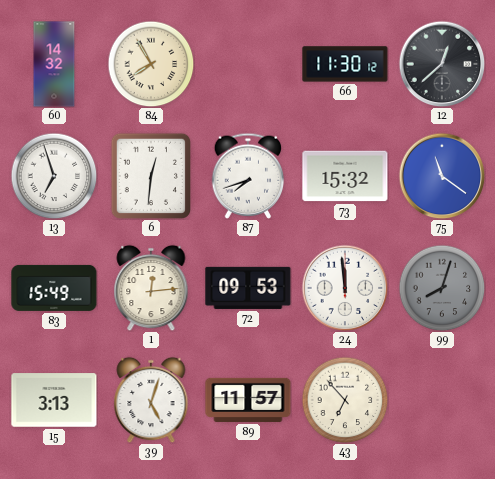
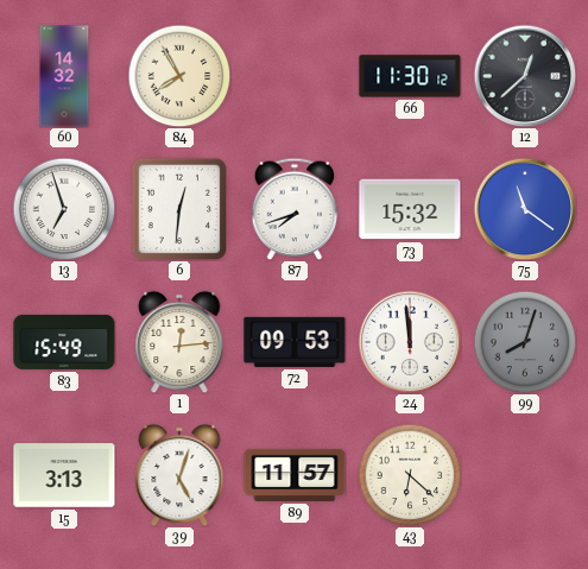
43: 6:53 -> 6:22
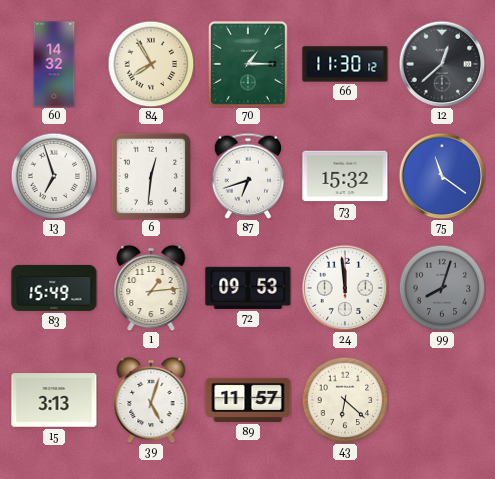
70: none -> 1:15
87: 7:42 -> 6:42
1: 12:14 -> 1:14
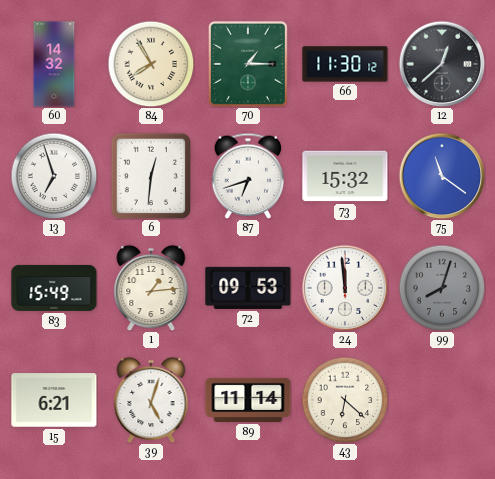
15: 3:13 -> 6:21
89: 11:57 -> 11:14
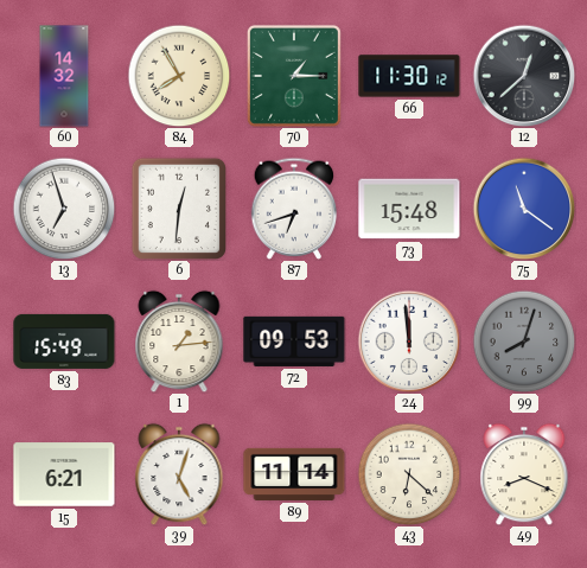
73: 15:32 -> 15:48
49: none -> 8:19
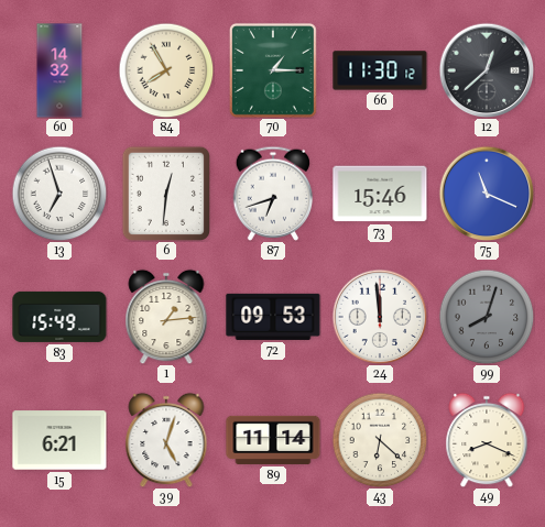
73: 15:48 -> 15:46
75: 11:21 -> 11:19
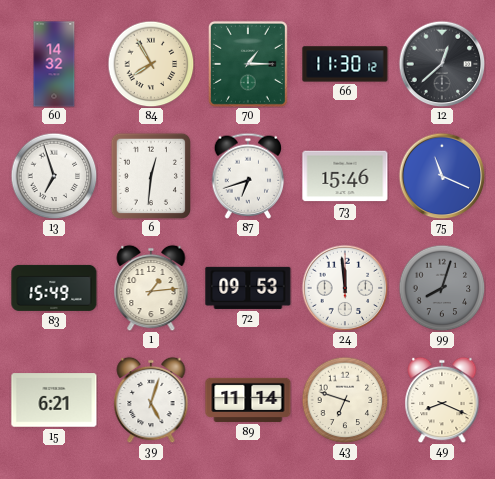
43: 6:22 -> 6:48
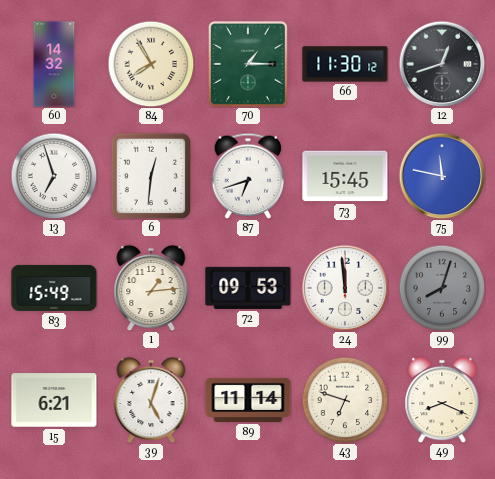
12: 12:38 -> 12:42
73: 15:46 -> 15:45
75: 11:19 -> 11:47
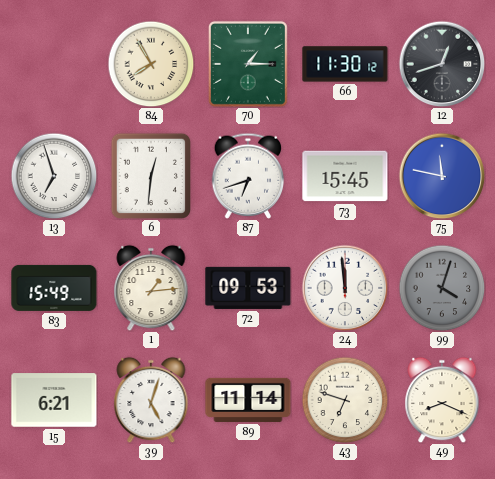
60: 14:32 -> none
99: 8:03 -> 4:03
